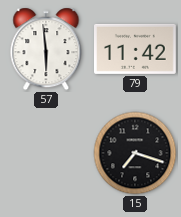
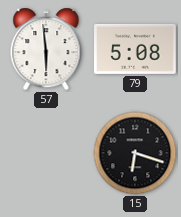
79: 11:42 -> 5:08
15: 7:18 -> 6:18
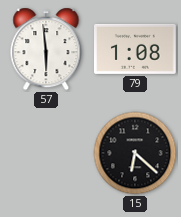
79: 5:08 -> 1:08
15: 6:18 -> 6:22
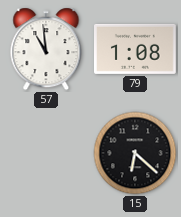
57: 5:59 -> 10:59
